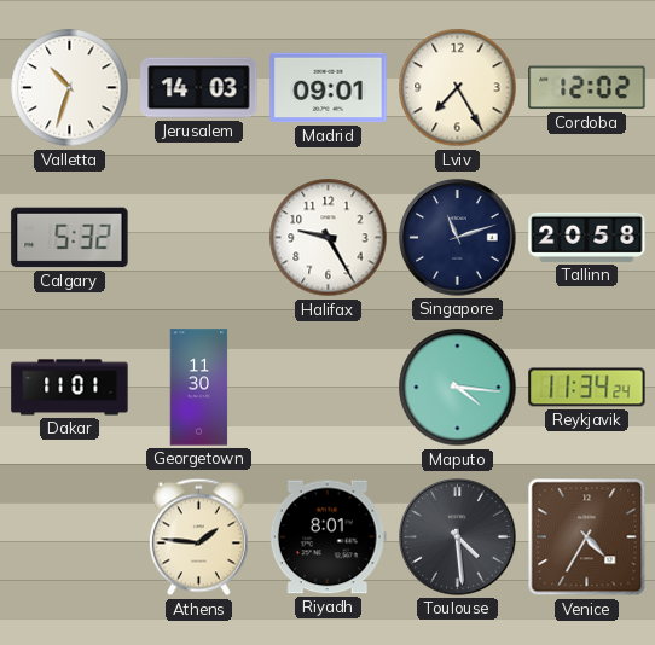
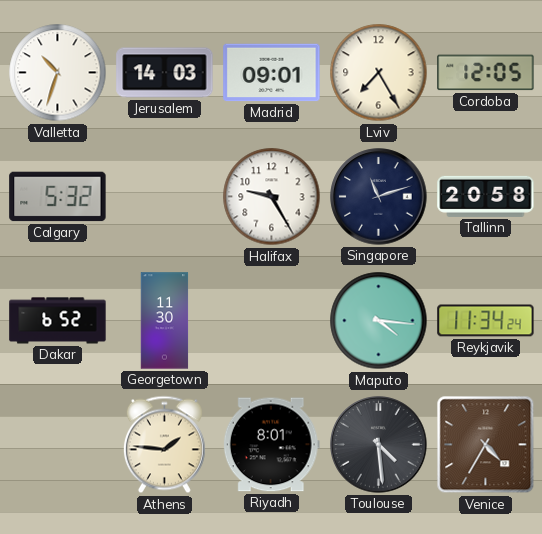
Cordoba: 12:02 -> 12:05
Dakar: 11:01 -> 6:52
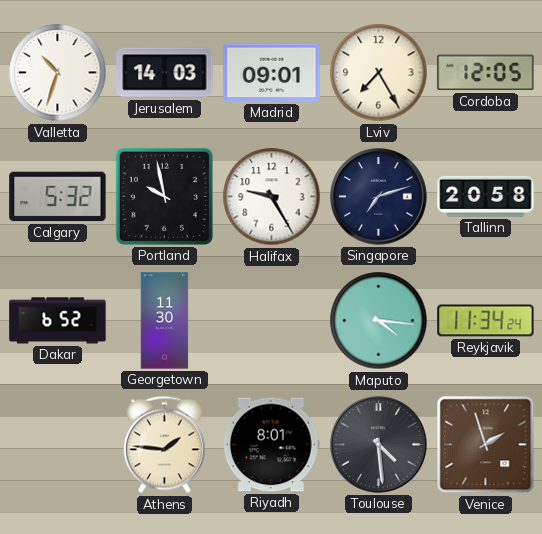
Portland: none -> 9:58
Singapore: 11:12 -> 7:12
Venice: 4:35 -> 1:57
